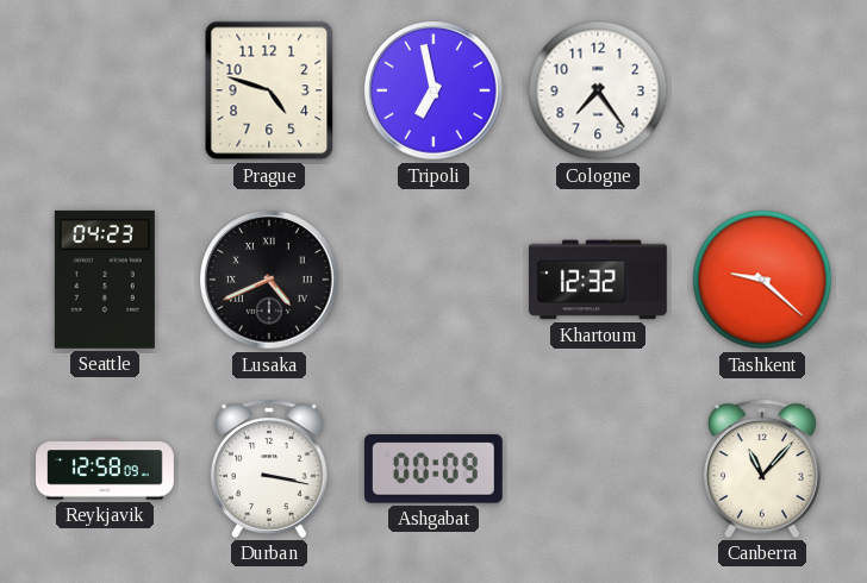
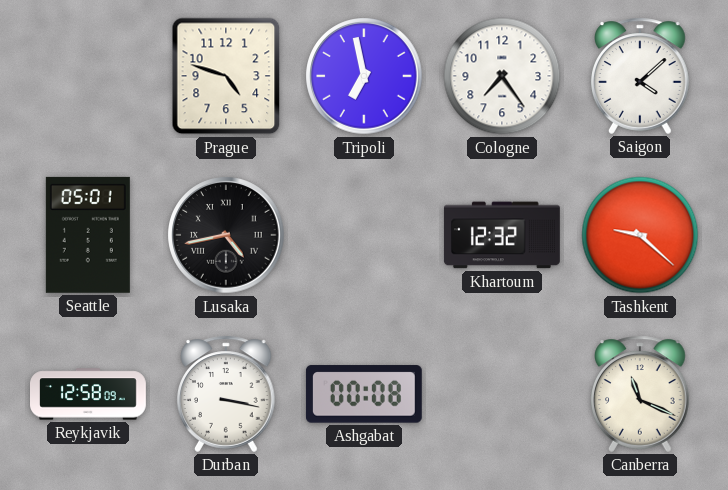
Saigon: none -> 4:08
Seattle: 04:23 -> 05:01
Lusaka: 4:41 -> 4:43
Ashgabat: 00:09 -> 00:08
Canberra: 11:07 -> 11:19
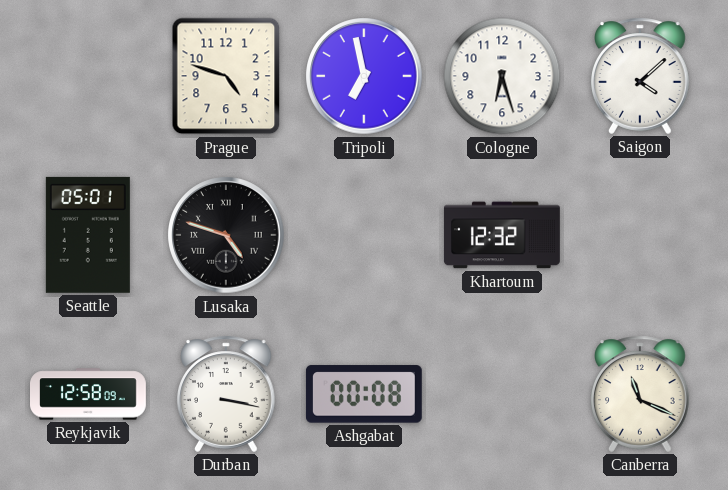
Cologne: 7:24 -> 6:27
Lusaka: 4:43 -> 4:48
Tashkent: 9:22 -> none
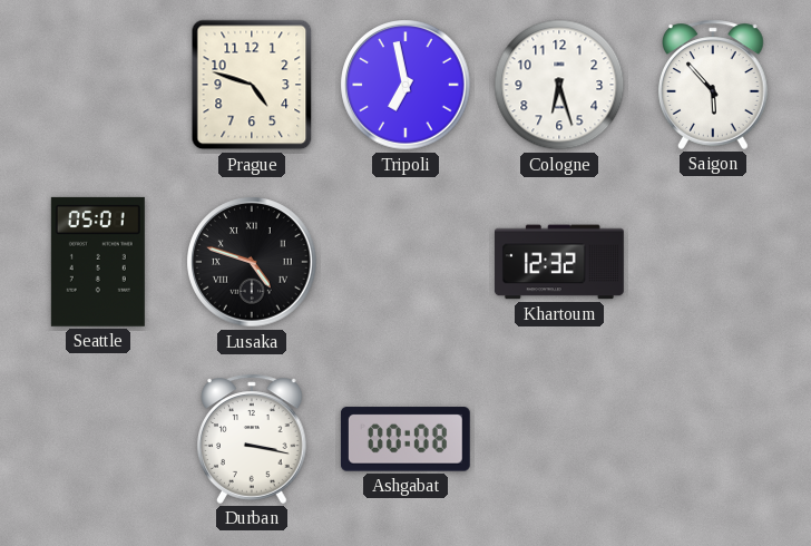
Saigon: 4:08 -> 5:53
Reykjavik: 12:58 -> none
Canberra: 11:19 -> none
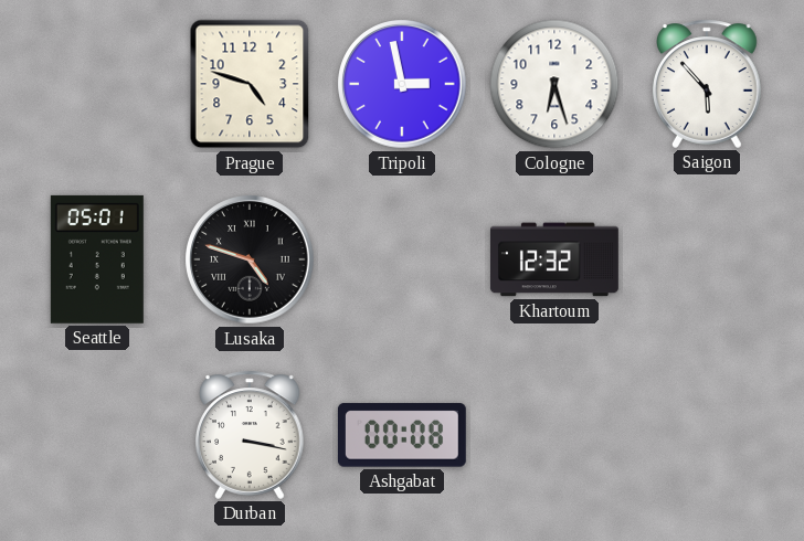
Tripoli: 6:58 -> 2:58
